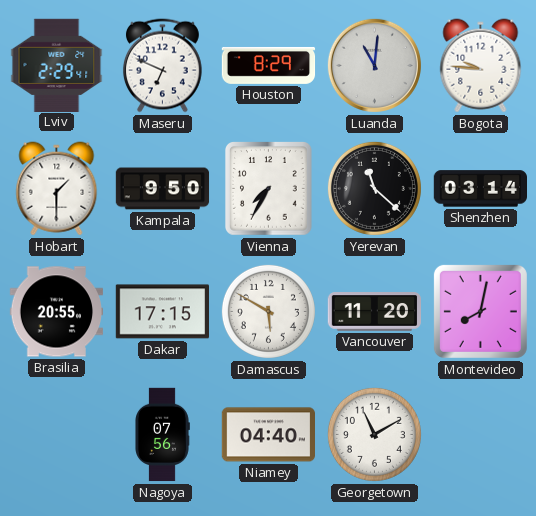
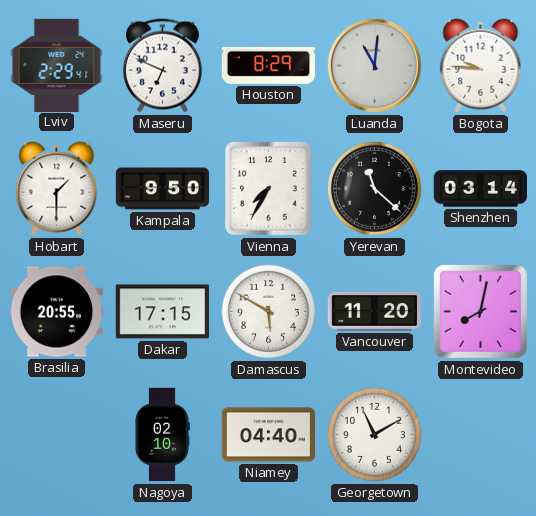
Nagoya: 07:56 -> 02:10
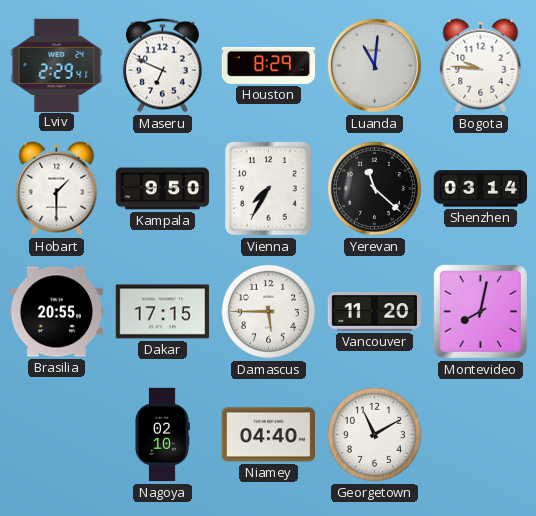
Damascus: 5:50 -> 5:45
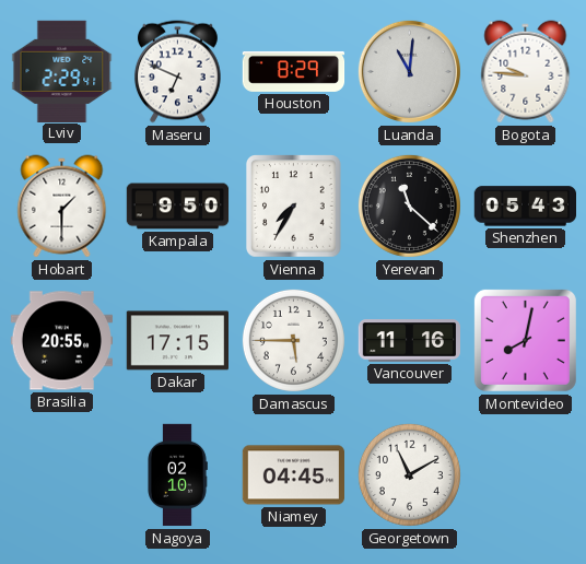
Shenzhen: 03:14 -> 05:43
Vancouver: 11:20 -> 11:16
Niamey: 04:40 -> 04:45
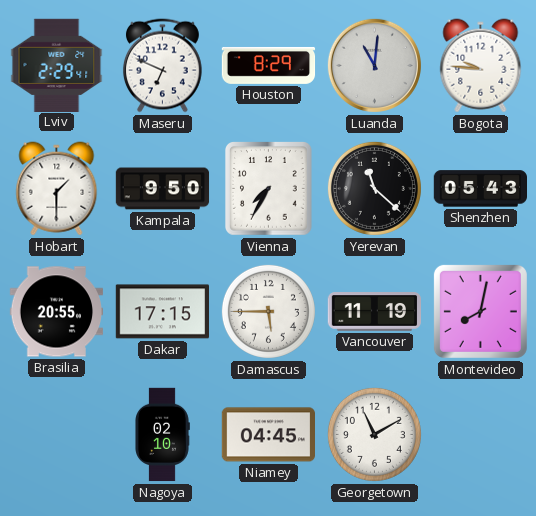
Vancouver: 11:16 -> 11:19
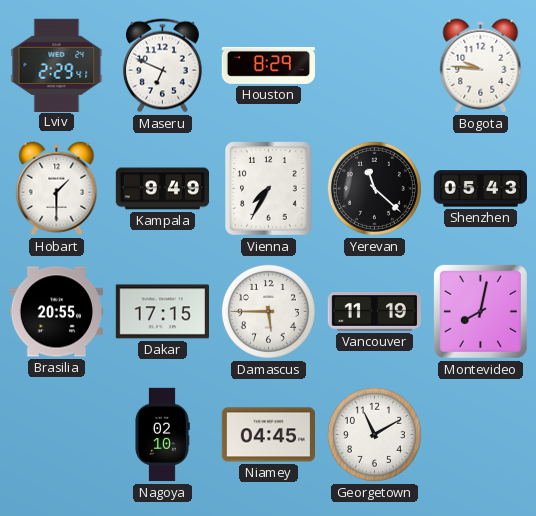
Luanda: 11:01 -> none
Kampala: 9:50 -> 9:49
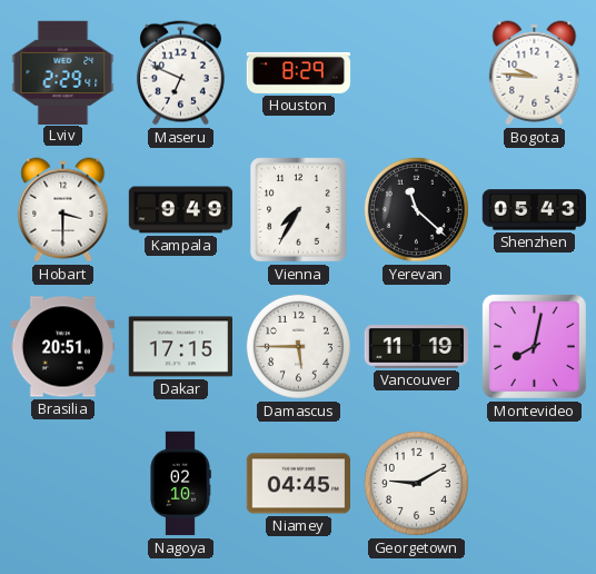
Hobart: 1:30 -> 3:30
Brasilia: 20:55 -> 20:51
Georgetown: 11:10 -> 9:10
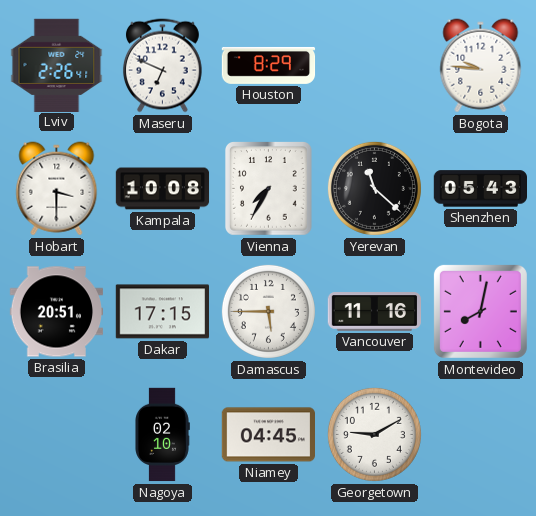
Lviv: 2:29 -> 2:26
Kampala: 9:49 -> 10:08
Vancouver: 11:19 -> 11:16
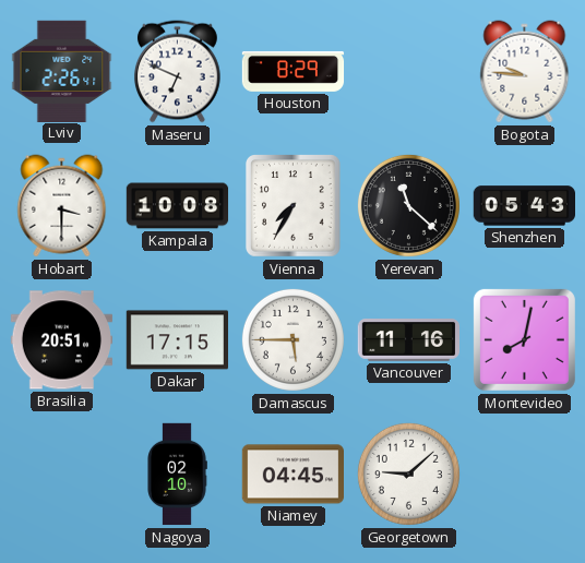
Georgetown: 9:10 -> 9:08
